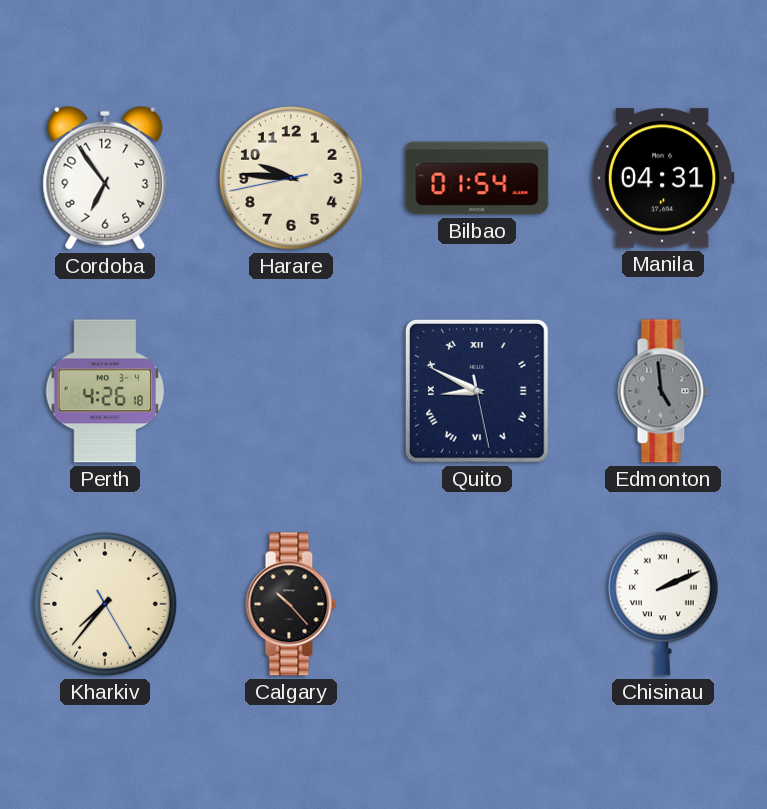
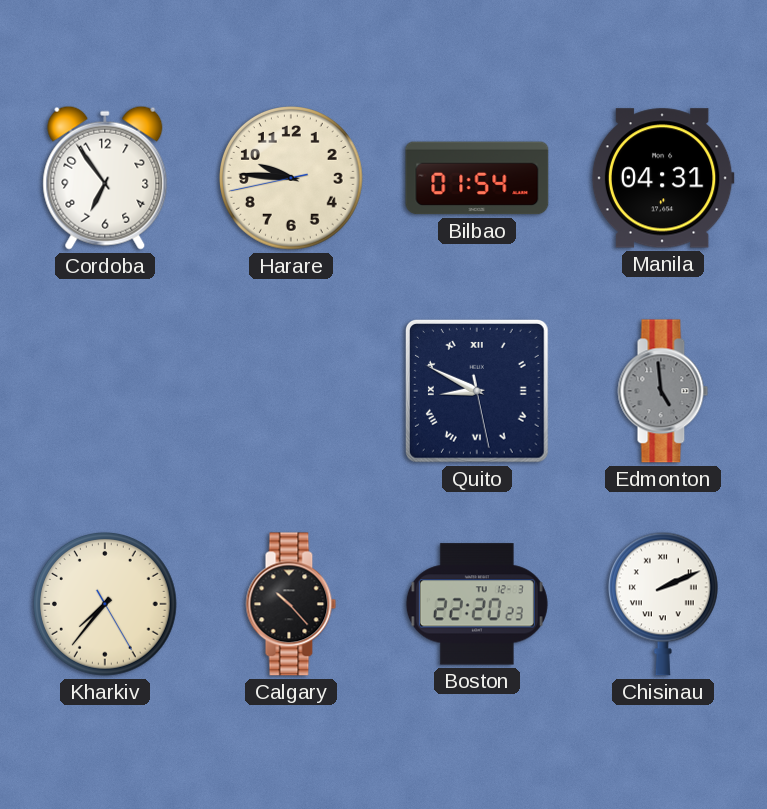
Perth: 4:26 -> none
Boston: none -> 22:20
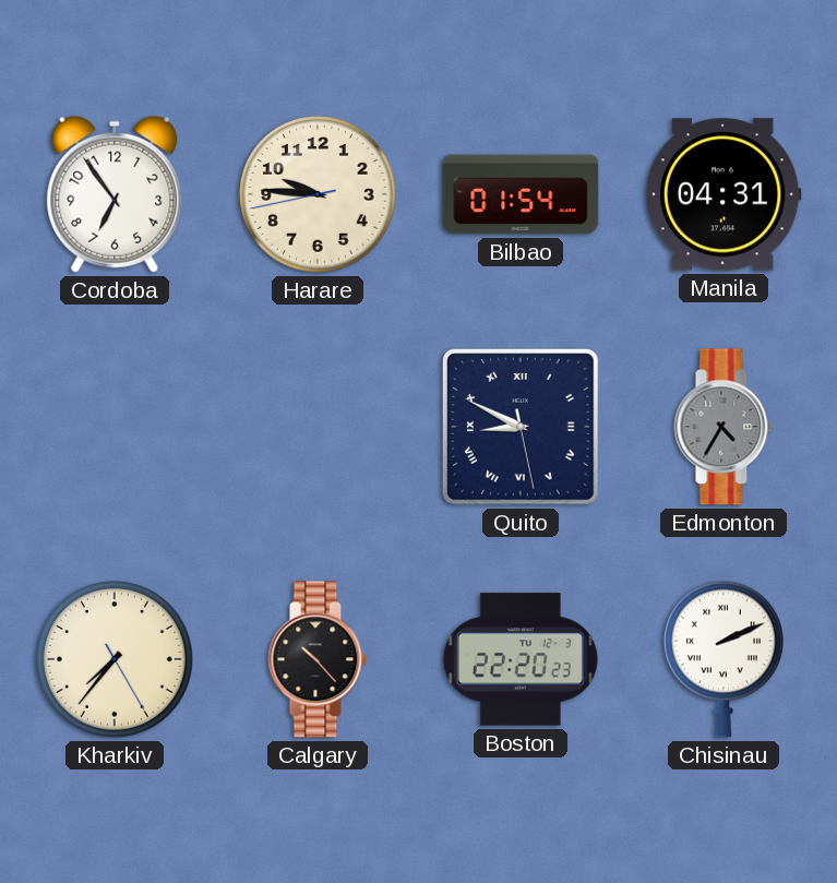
Edmonton: 4:59 -> 4:35
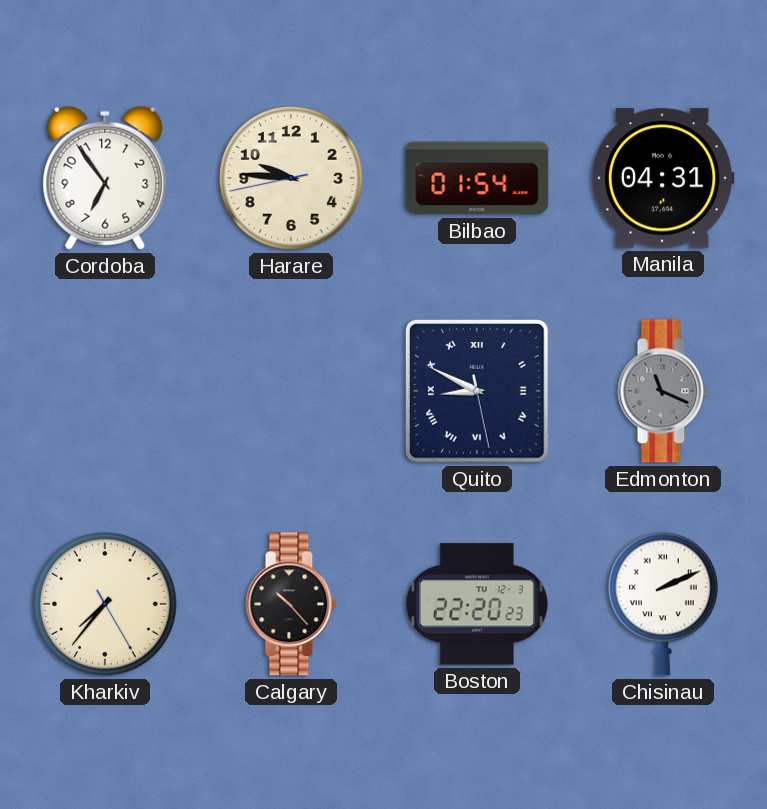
Edmonton: 4:35 -> 11:19
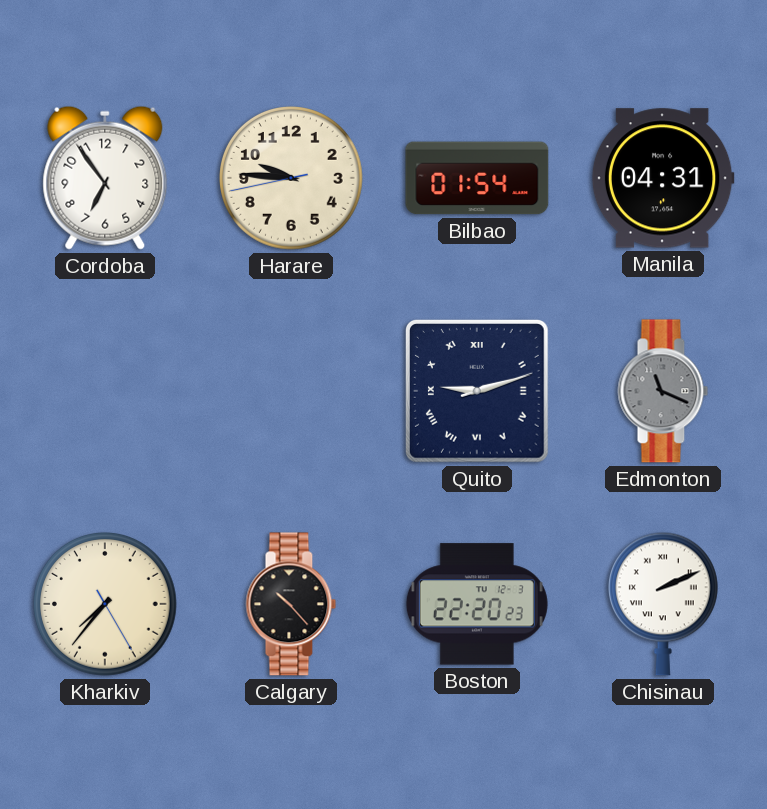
Quito: 8:49 -> 9:12
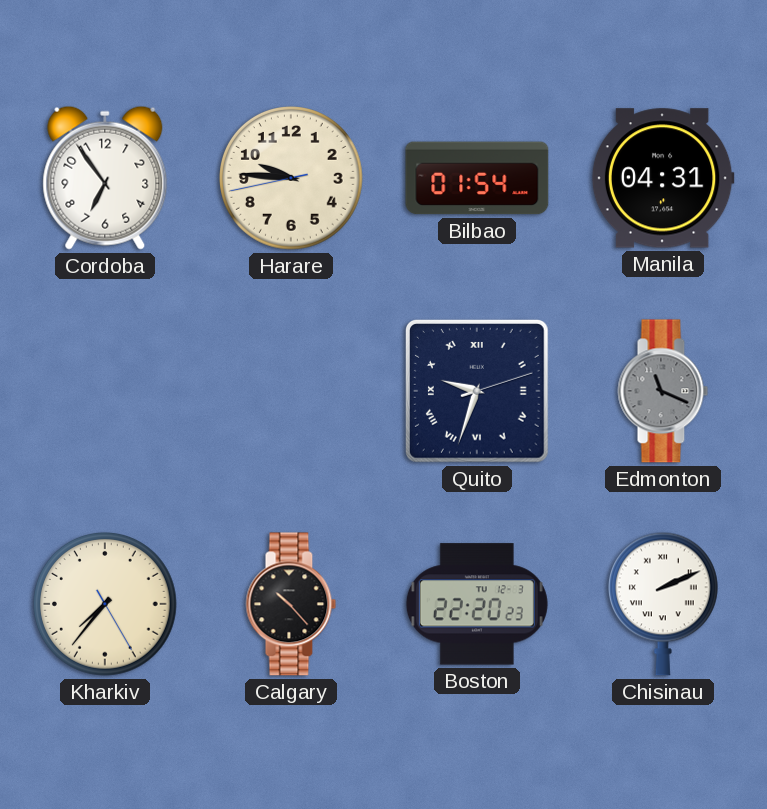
Quito: 9:12 -> 9:33
